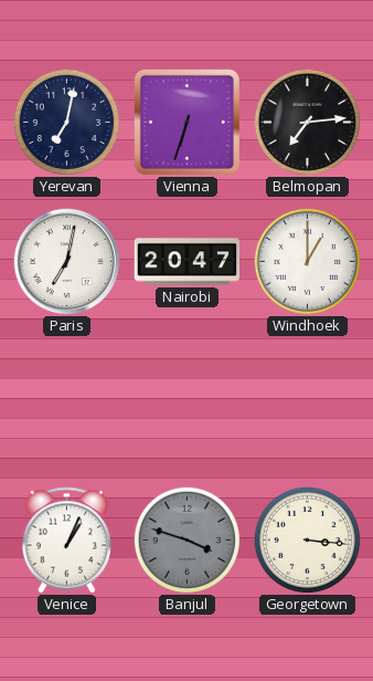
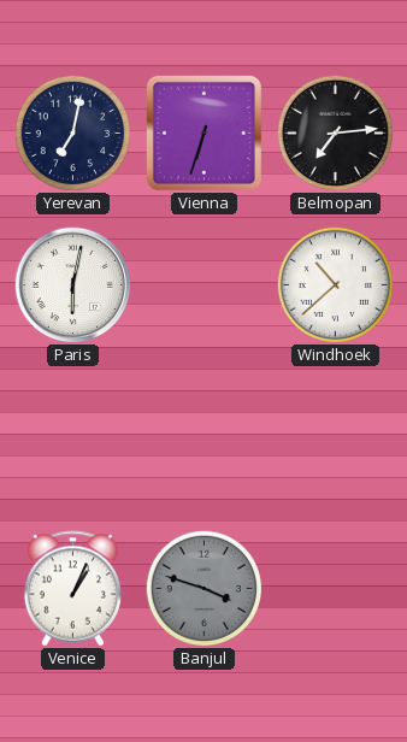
Paris: 7:02 -> 6:02
Nairobi: 20:47 -> none
Windhoek: 1:00 -> 10:38
Georgetown: 3:16 -> none
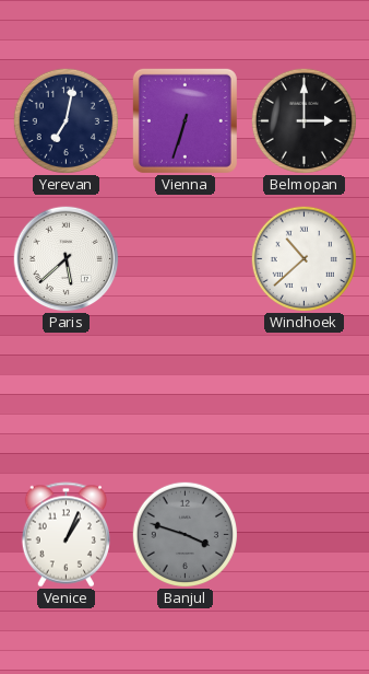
Belmopan: 7:14 -> 3:00
Paris: 6:02 -> 5:38
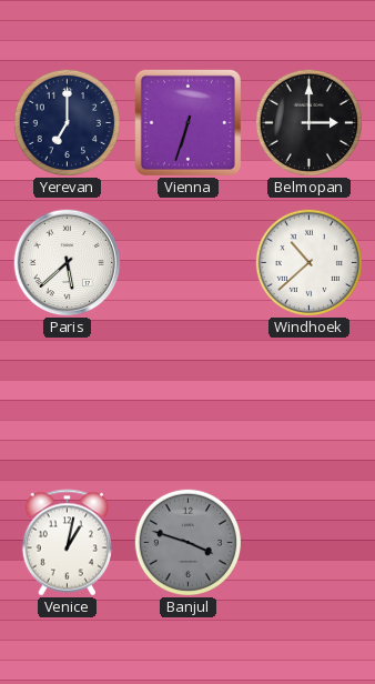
Yerevan: 7:02 -> 7:00
Venice: 1:04 -> 1:02
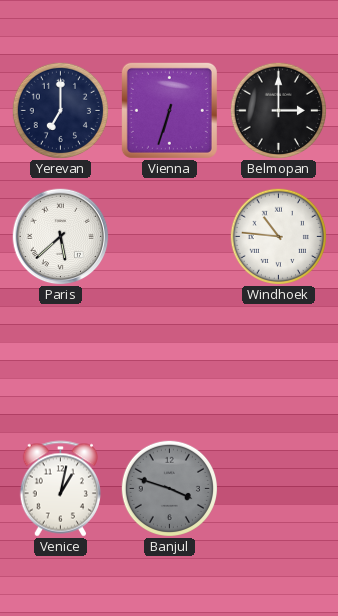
Windhoek: 10:38 -> 10:46
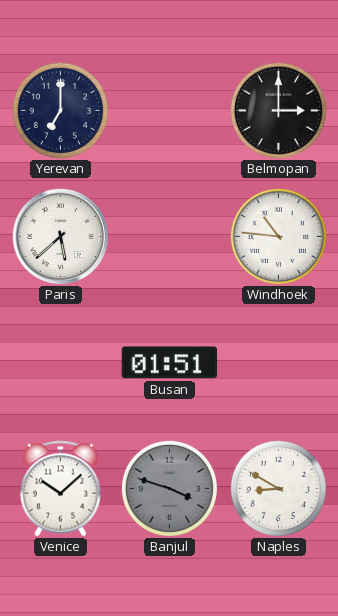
Vienna: 6:33 -> none
Busan: none -> 01:51
Venice: 1:02 -> 10:08
Naples: none -> 8:50
